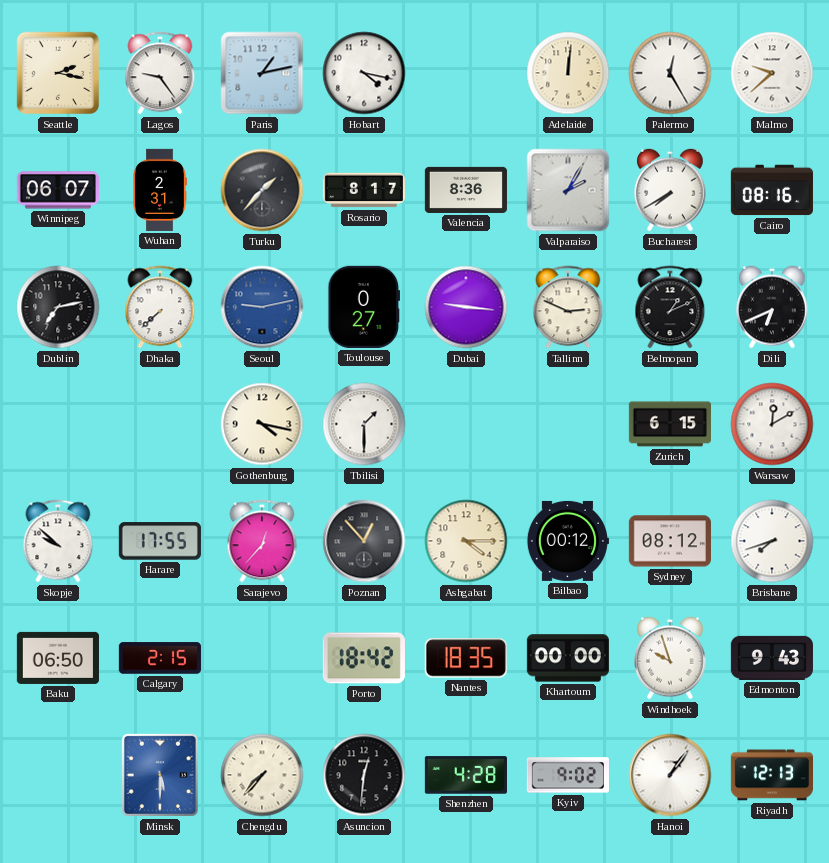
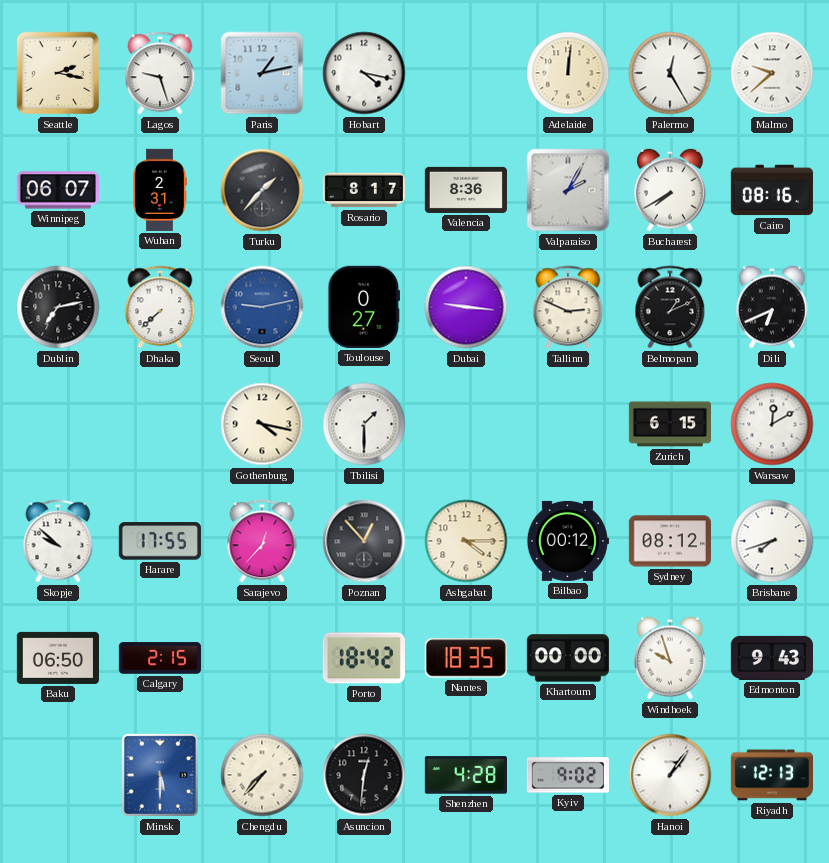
Lagos: 9:24 -> 9:27
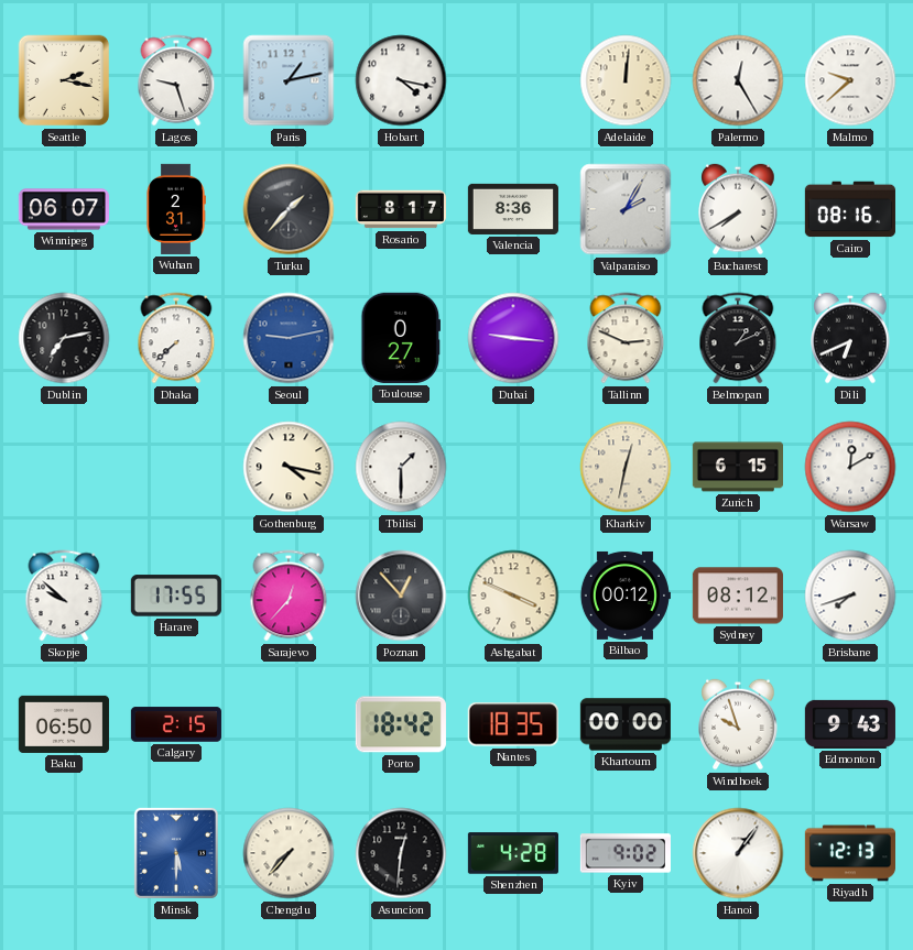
Kharkiv: none -> 12:32
Ashgabat: 4:15 -> 3:49
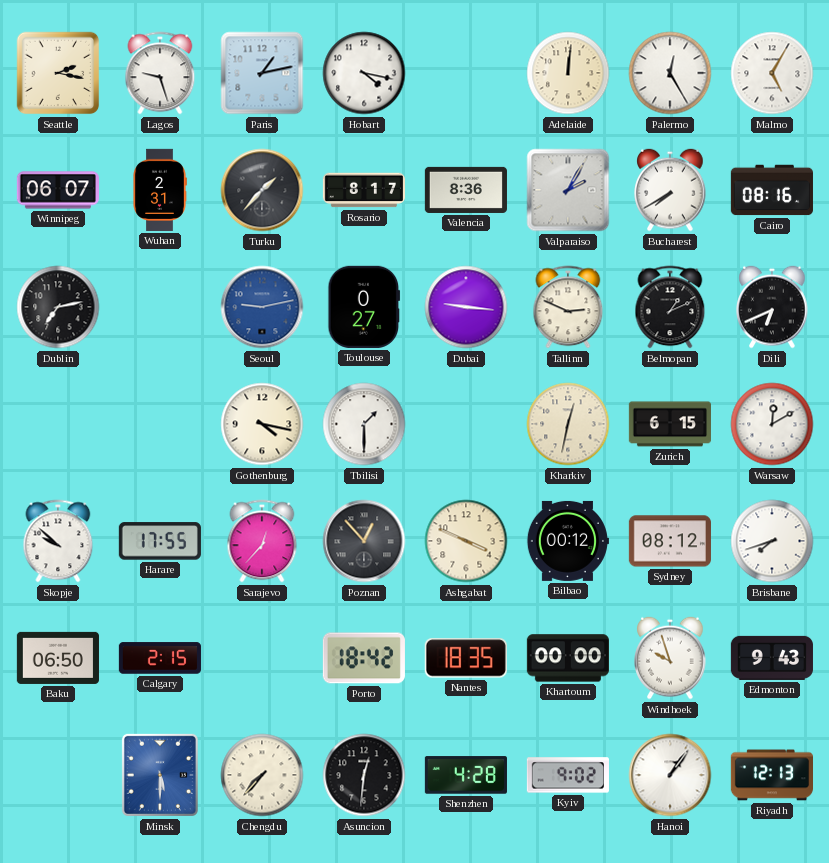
Malmo: 9:38 -> 5:05
Dhaka: 7:38 -> none
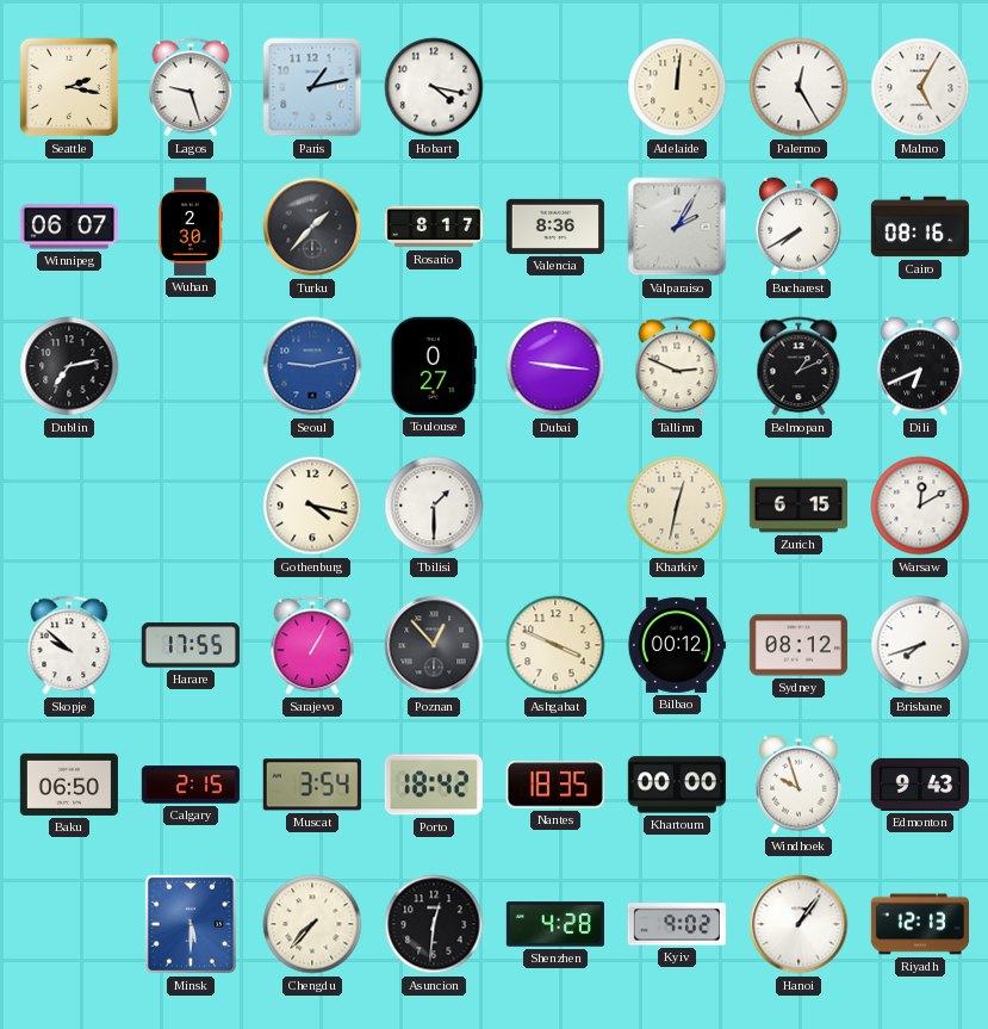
Wuhan: 2:31 -> 2:30
Sarajevo: 12:37 -> 1:05
Muscat: none -> 3:54
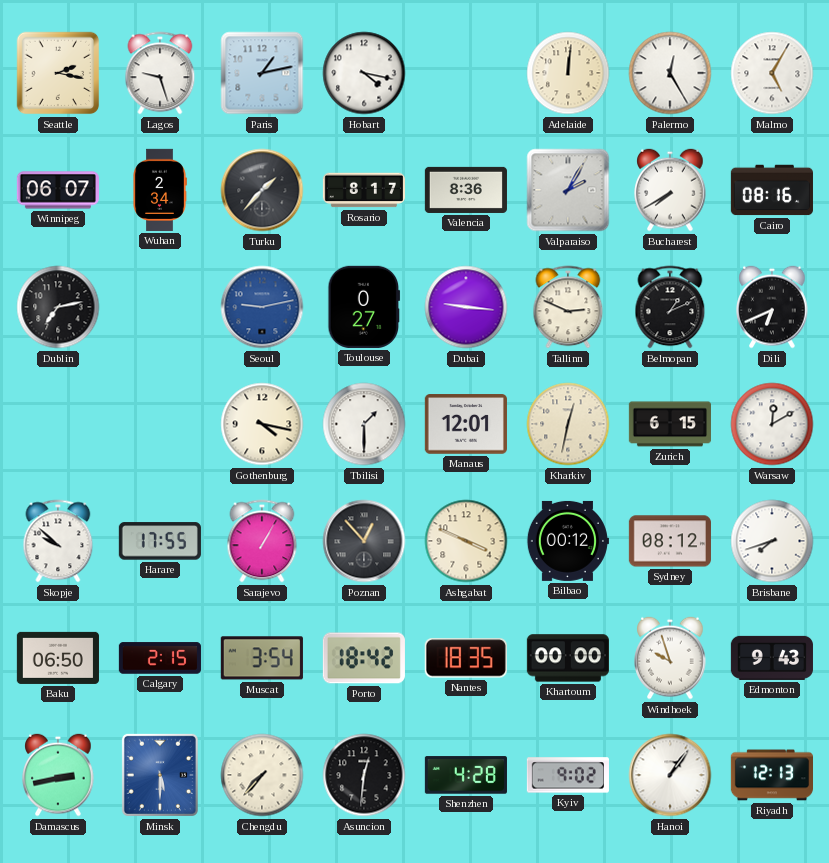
Wuhan: 2:30 -> 2:34
Manaus: none -> 12:01
Damascus: none -> 2:43
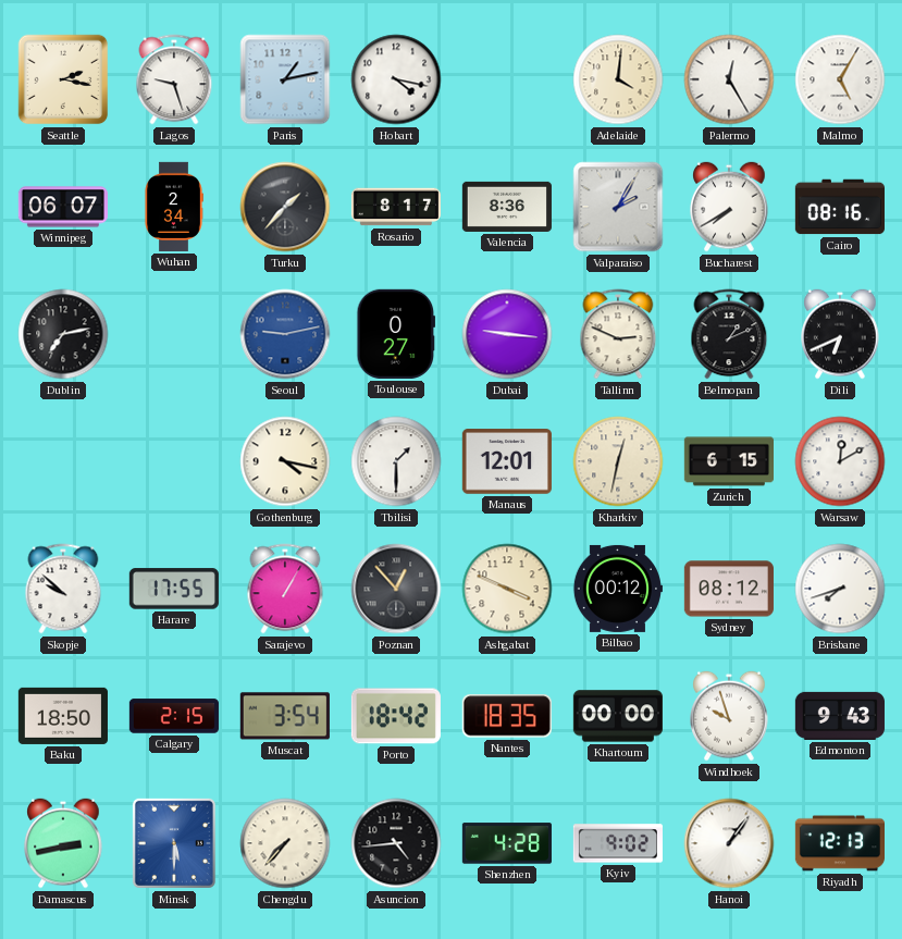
Adelaide: 12:01 -> 4:01
Baku: 06:50 -> 18:50
Asuncion: 12:31 -> 4:44
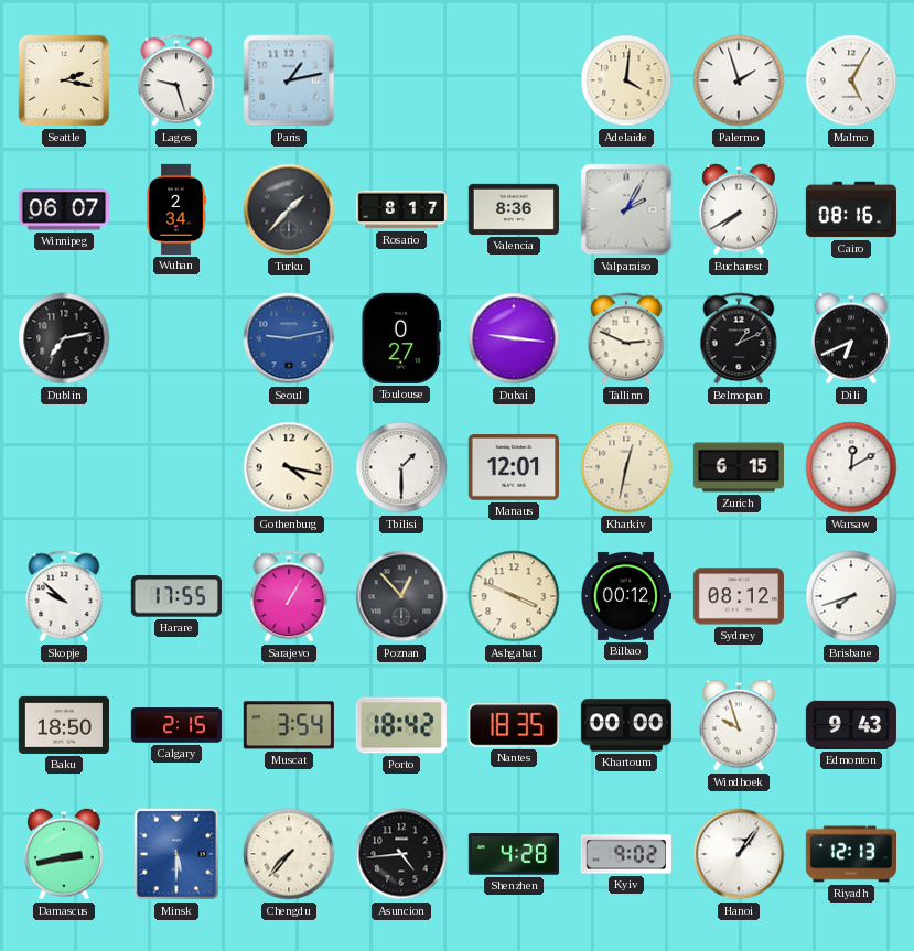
Hobart: 4:17 -> none
Palermo: 12:25 -> 1:57
